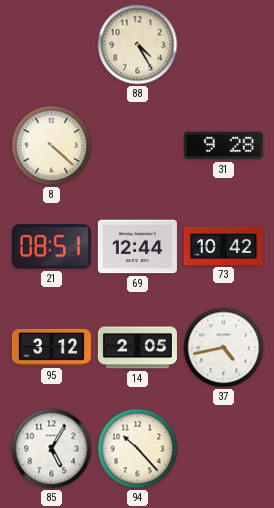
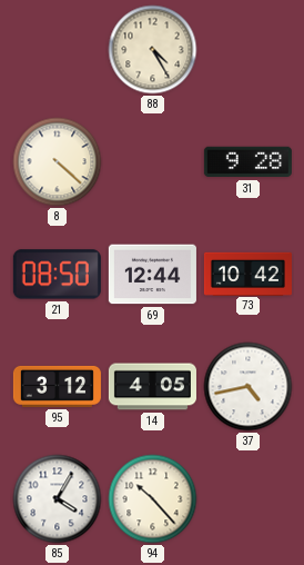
21: 08:51 -> 08:50
14: 2:05 -> 4:05
85: 5:05 -> 4:05
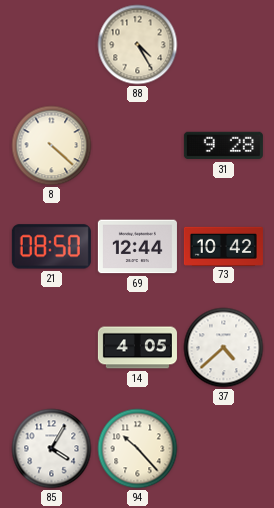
95: 3:12 -> none
37: 4:43 -> 4:38
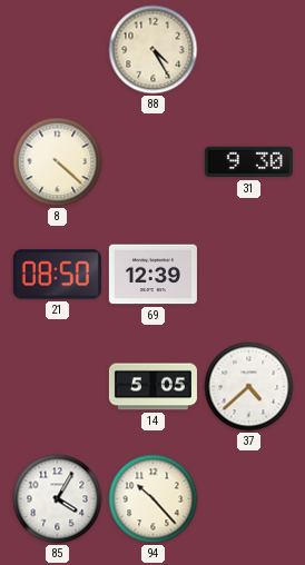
31: 9:28 -> 9:30
69: 12:44 -> 12:39
73: 10:42 -> none
14: 4:05 -> 5:05
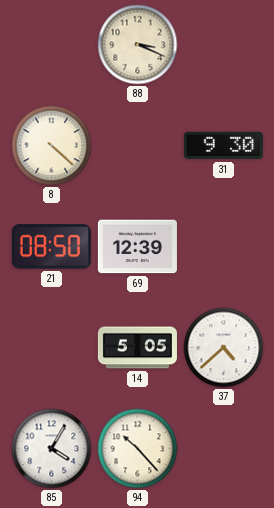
88: 4:25 -> 3:19
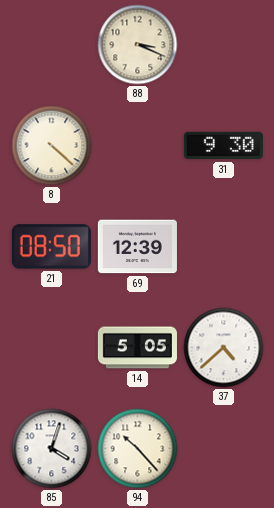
85: 4:05 -> 4:03
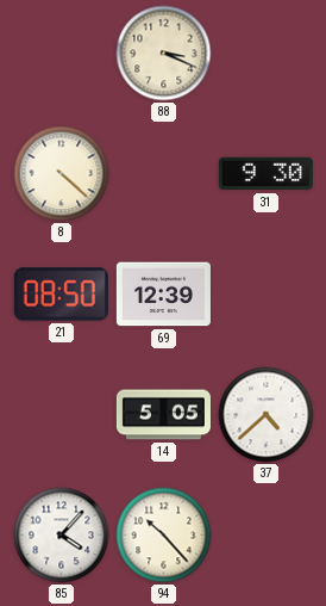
85: 4:03 -> 4:07
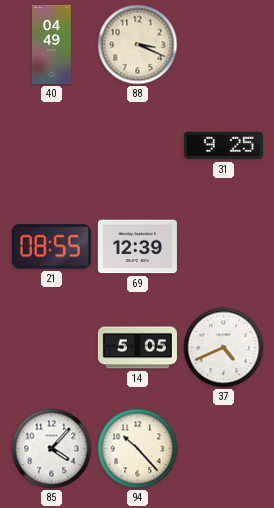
40: none -> 04:49
8: 4:22 -> none
31: 9:30 -> 9:25
21: 08:50 -> 08:55
37: 4:38 -> 4:41
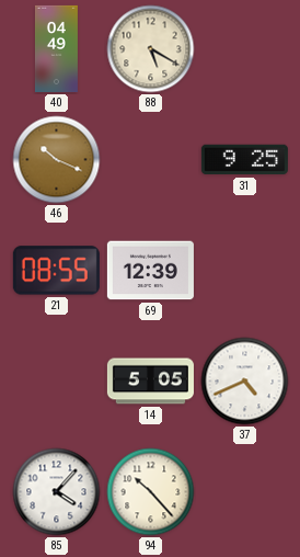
88: 3:19 -> 5:20
46: none -> 10:19
